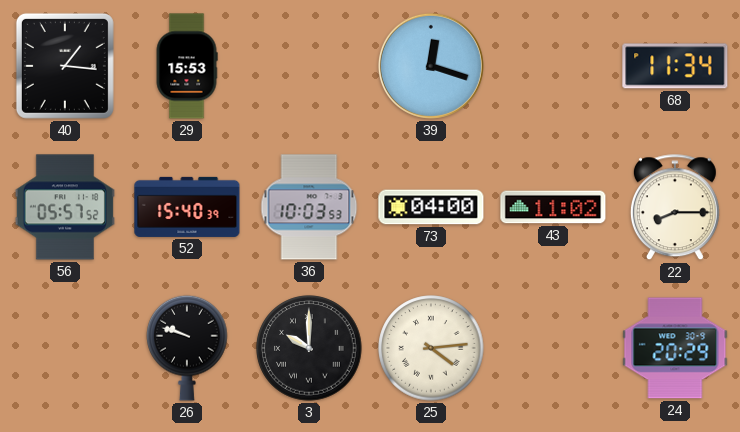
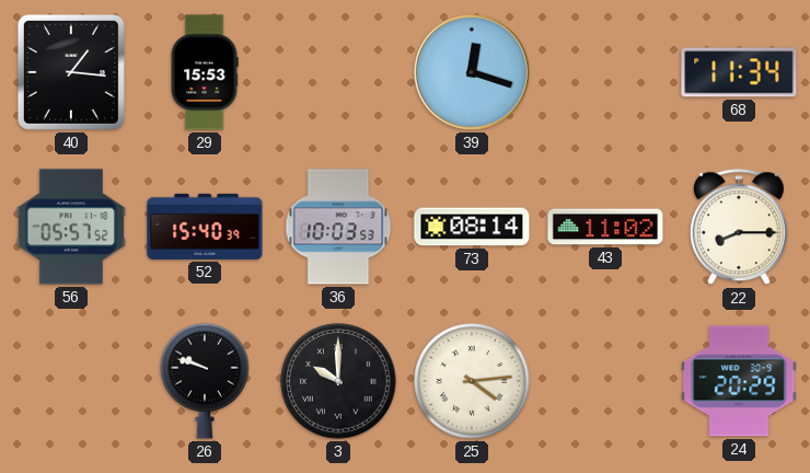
73: 04:00 -> 08:14
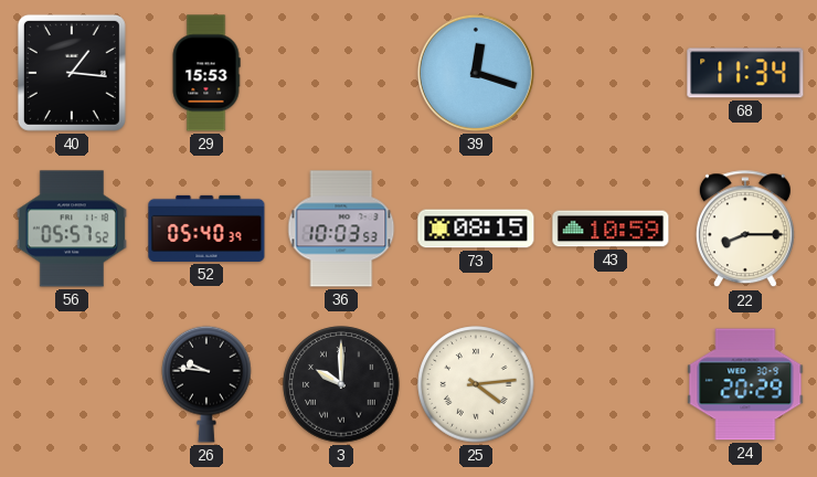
52: 15:40 -> 05:40
73: 08:14 -> 08:15
43: 11:02 -> 10:59
26: 9:48 -> 9:46
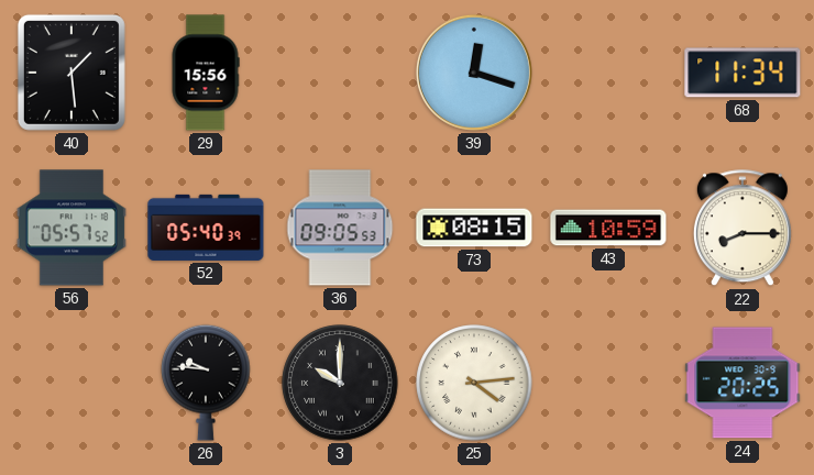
40: 1:16 -> 1:29
29: 15:53 -> 15:56
36: 10:03 -> 09:05
24: 20:29 -> 20:25
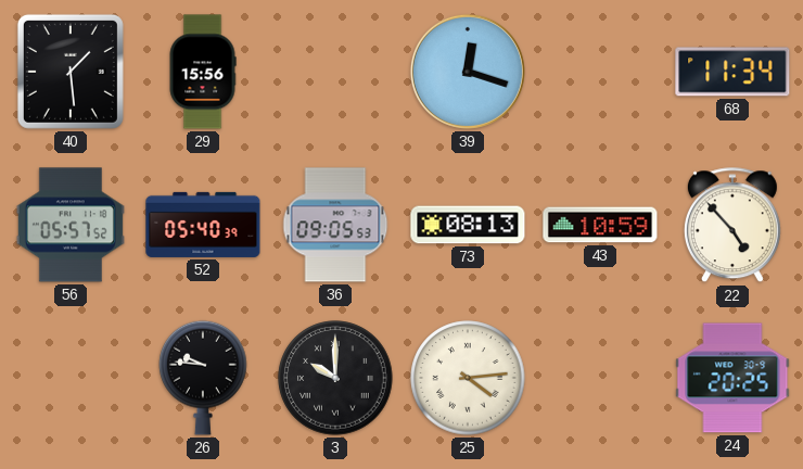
73: 08:15 -> 08:13
22: 8:15 -> 4:53
